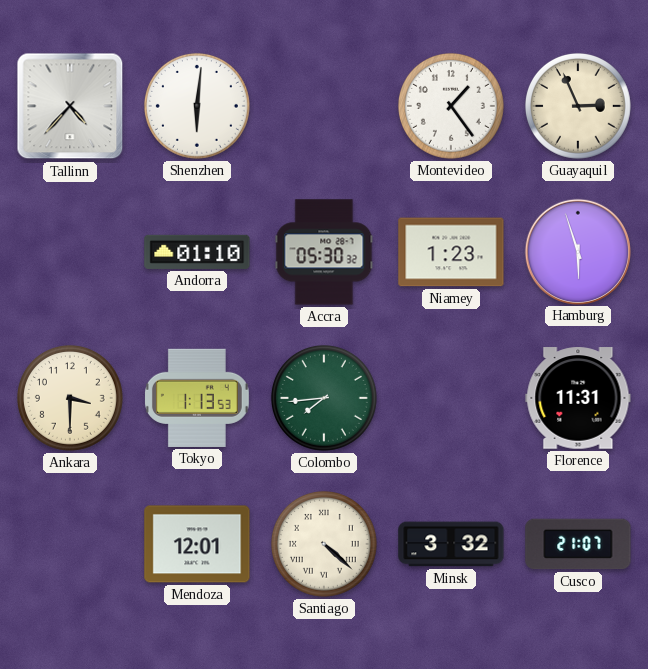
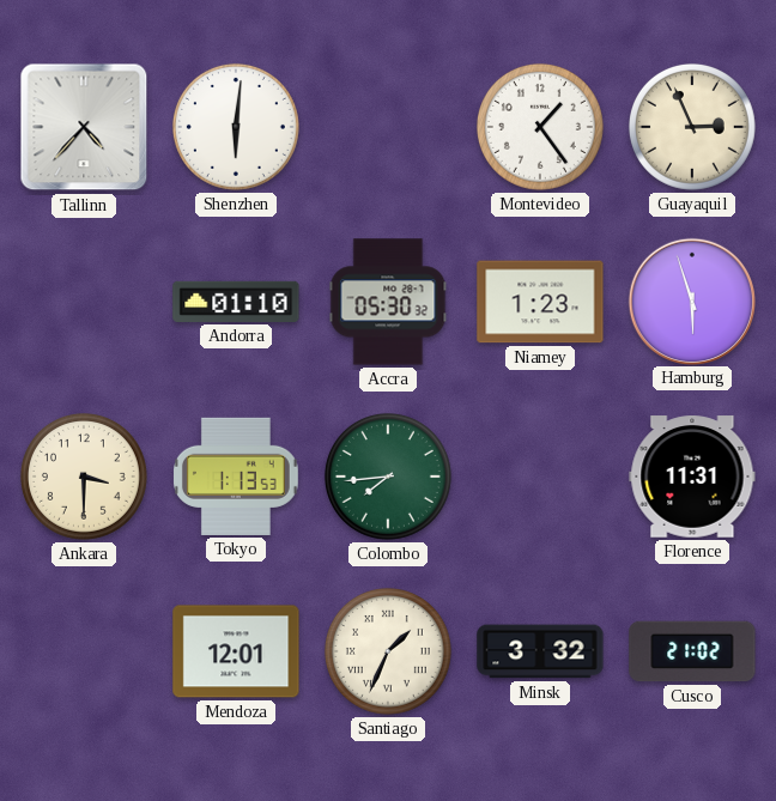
Santiago: 4:22 -> 1:34
Cusco: 21:07 -> 21:02
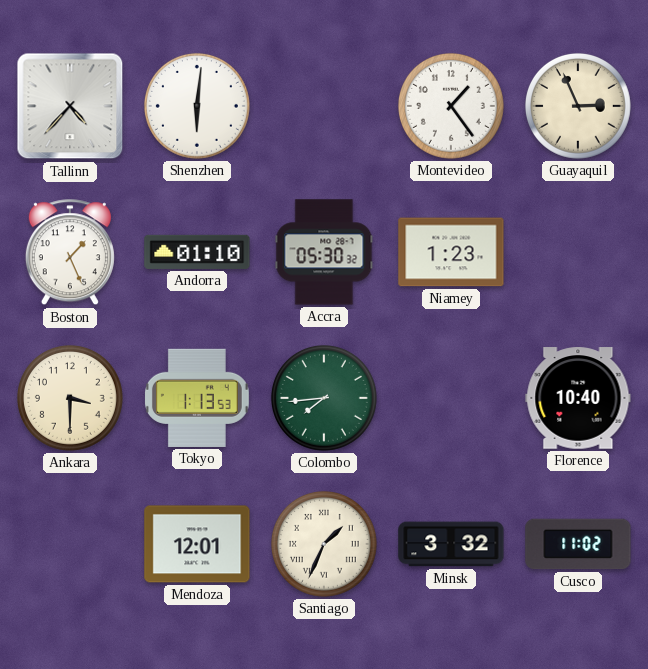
Boston: none -> 1:26
Hamburg: 5:57 -> none
Florence: 11:31 -> 10:40
Cusco: 21:02 -> 11:02
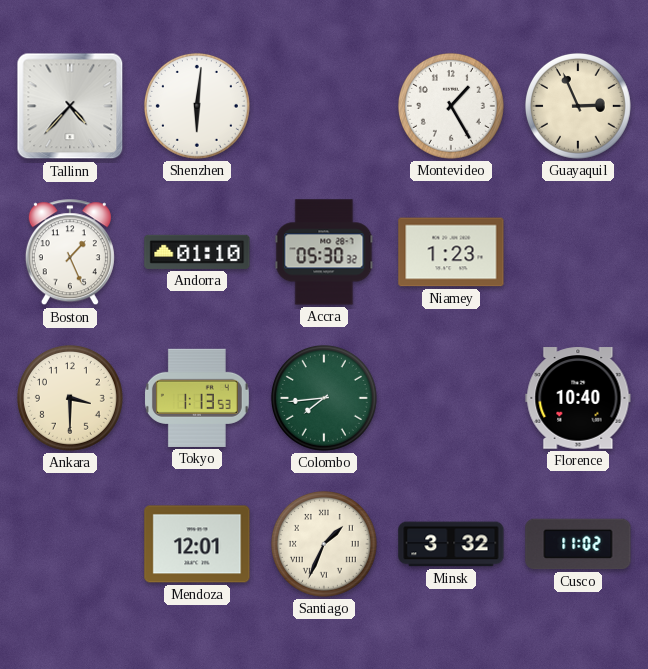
Montevideo: 1:24 -> 1:25
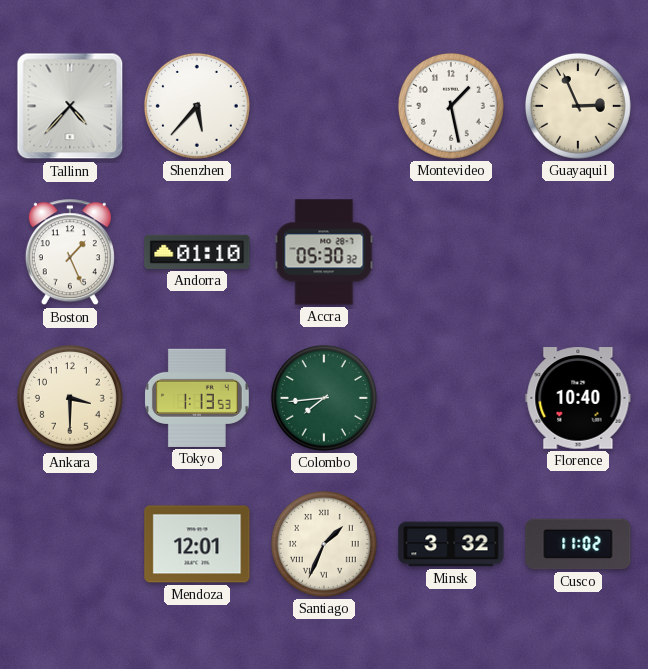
Shenzhen: 6:01 -> 5:37
Montevideo: 1:25 -> 1:28
Niamey: 1:23 -> none
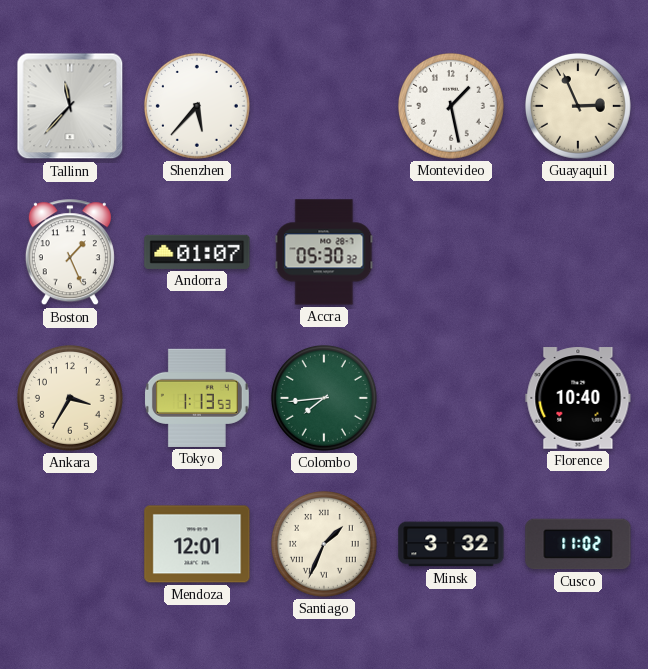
Tallinn: 4:37 -> 11:37
Andorra: 01:10 -> 01:07
Ankara: 3:30 -> 3:35
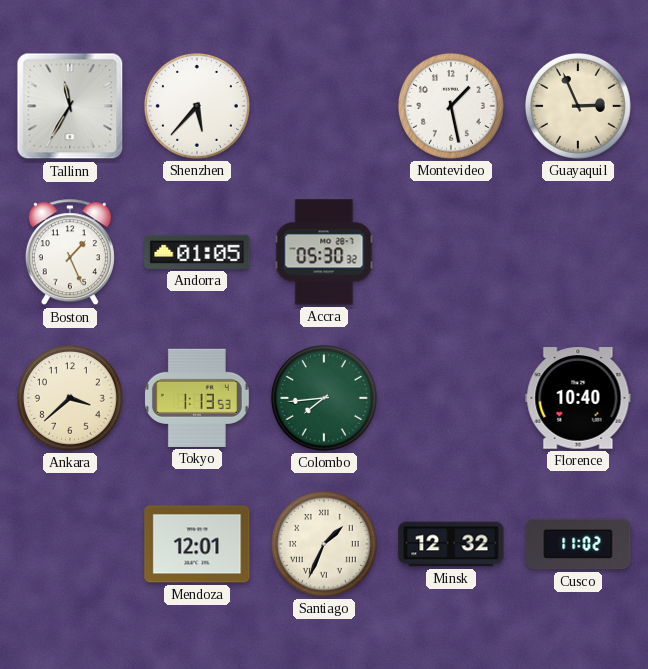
Tallinn: 11:37 -> 11:35
Andorra: 01:07 -> 01:05
Ankara: 3:35 -> 3:38
Minsk: 3:32 -> 12:32
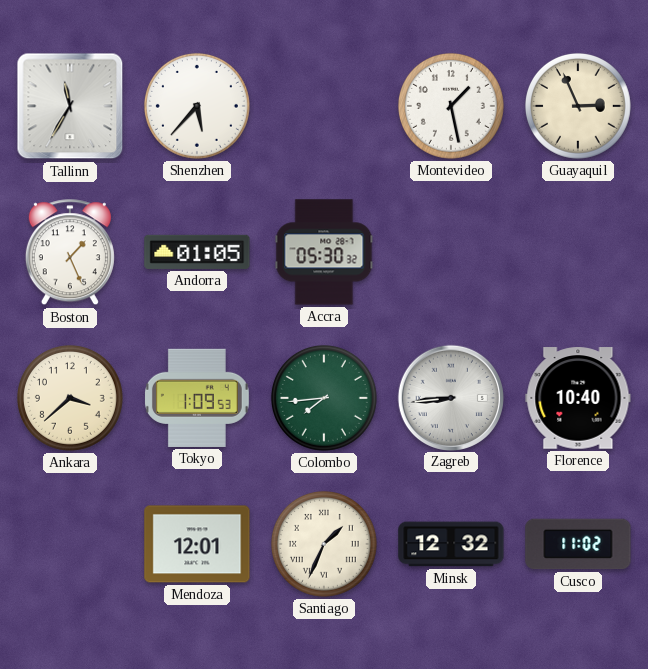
Tokyo: 1:13 -> 1:09
Zagreb: none -> 8:44
